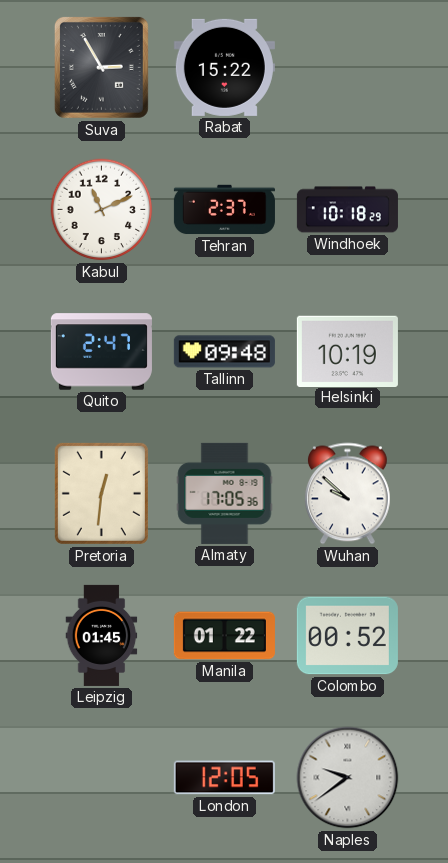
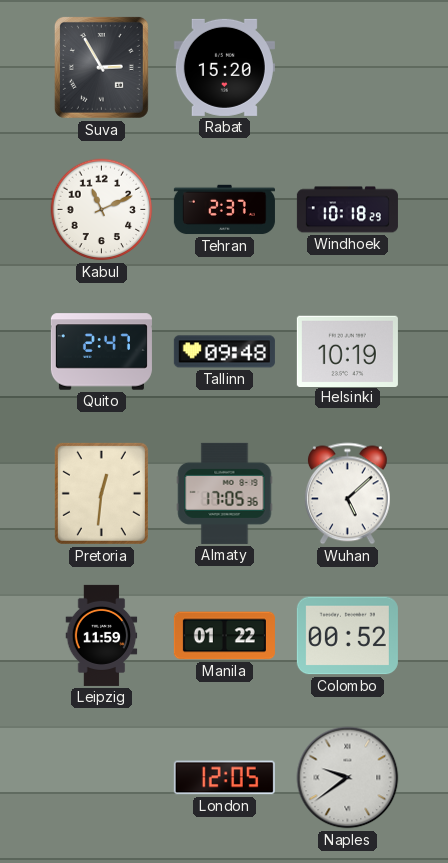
Rabat: 15:22 -> 15:20
Wuhan: 9:52 -> 5:08
Leipzig: 01:45 -> 11:59
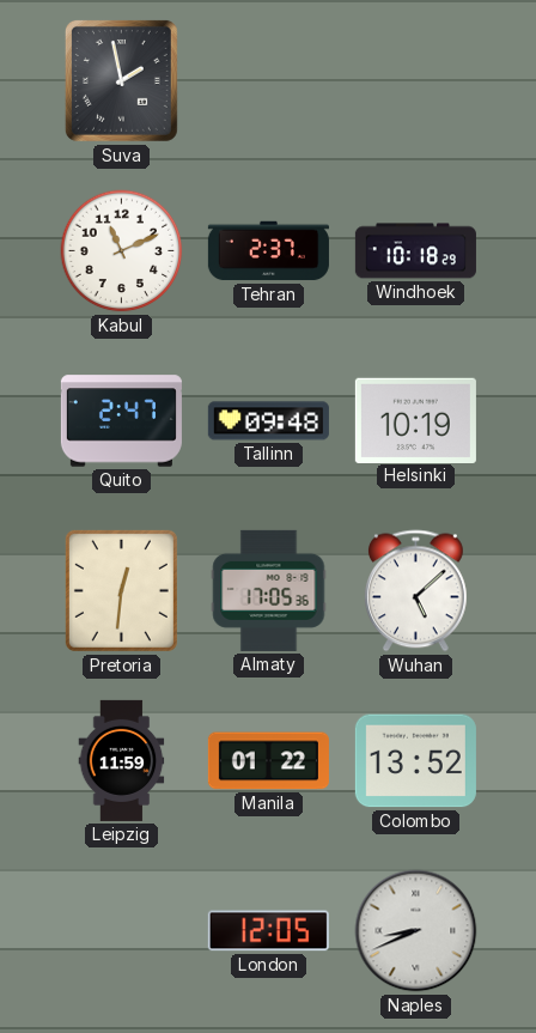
Suva: 2:55 -> 1:58
Rabat: 15:20 -> none
Colombo: 00:52 -> 13:52
Naples: 9:39 -> 8:41
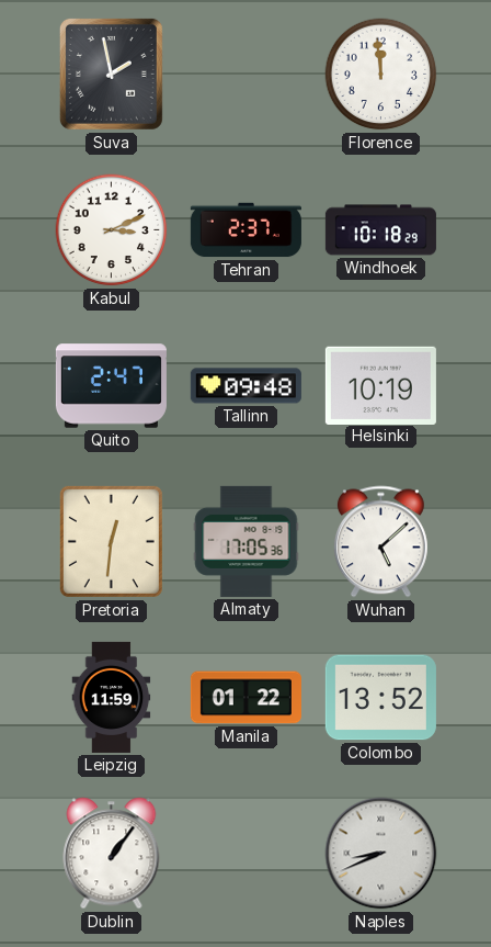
Florence: none -> 11:59
Kabul: 11:11 -> 3:11
Dublin: none -> 1:06
London: 12:05 -> none
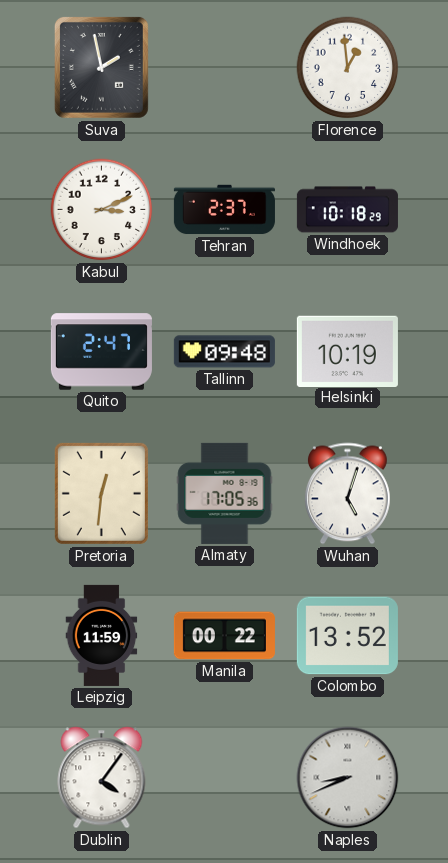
Florence: 11:59 -> 12:59
Wuhan: 5:08 -> 5:03
Manila: 01:22 -> 00:22
Dublin: 1:06 -> 4:06
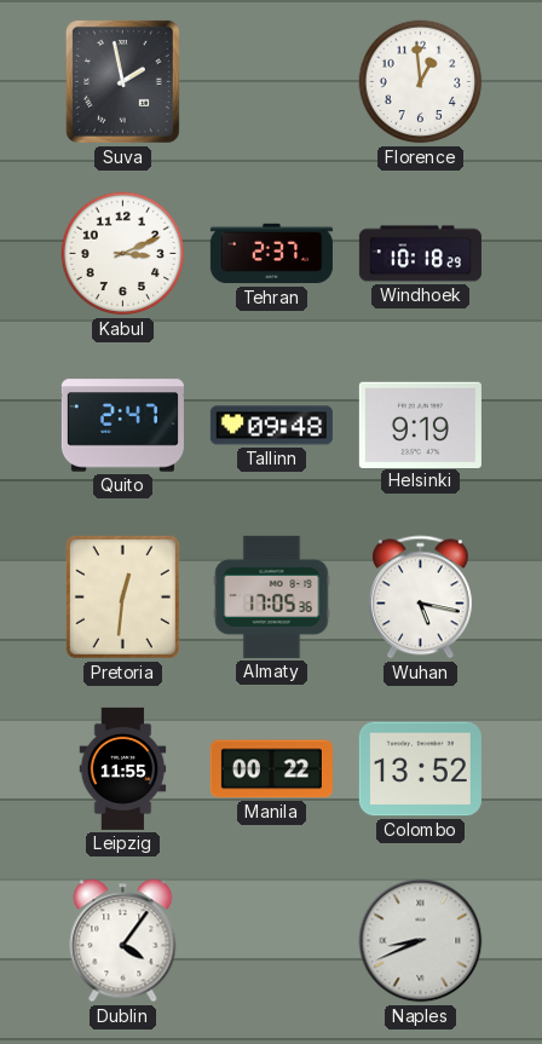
Helsinki: 10:19 -> 9:19
Wuhan: 5:03 -> 5:17
Leipzig: 11:59 -> 11:55
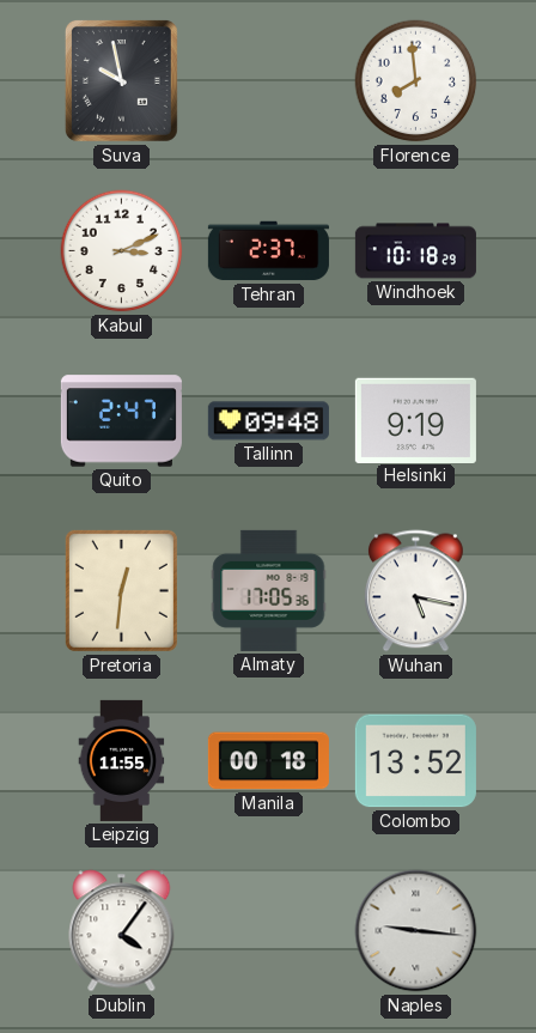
Suva: 1:58 -> 9:58
Florence: 12:59 -> 7:59
Manila: 00:22 -> 00:18
Naples: 8:41 -> 9:16
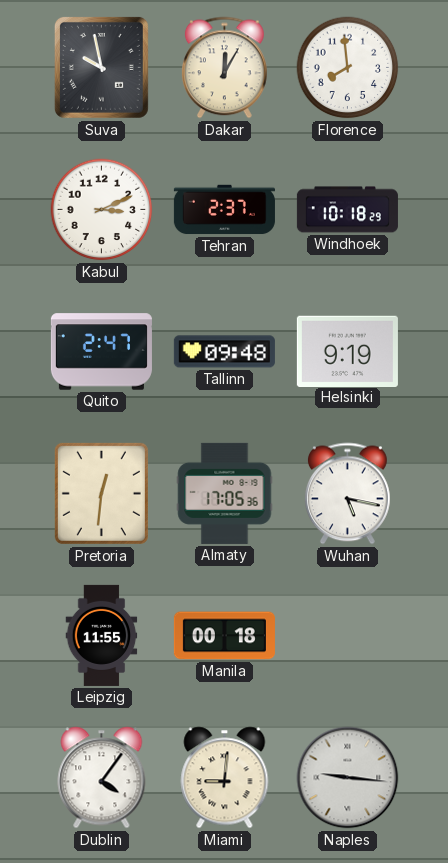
Dakar: none -> 12:05
Colombo: 13:52 -> none
Miami: none -> 9:01
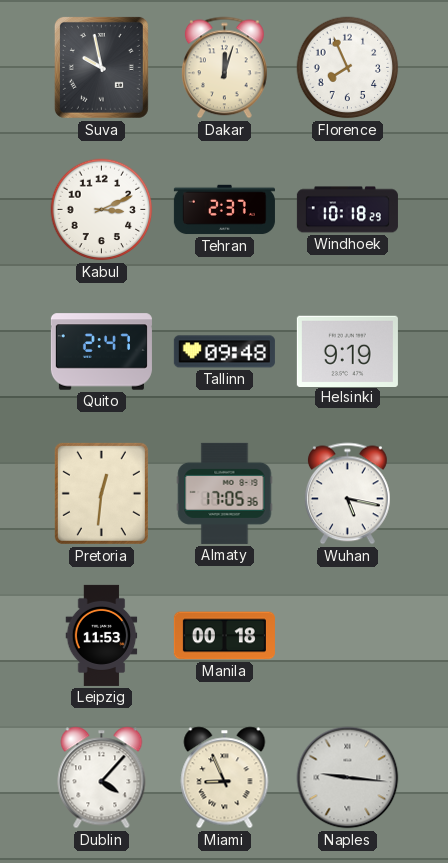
Dakar: 12:05 -> 12:03
Florence: 7:59 -> 7:56
Leipzig: 11:55 -> 11:53
Dublin: 4:06 -> 4:07
Miami: 9:01 -> 8:56
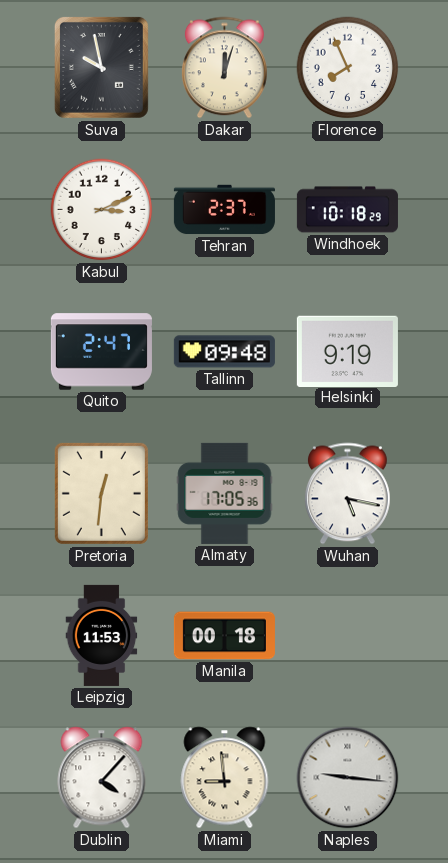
Miami: 8:56 -> 8:59
